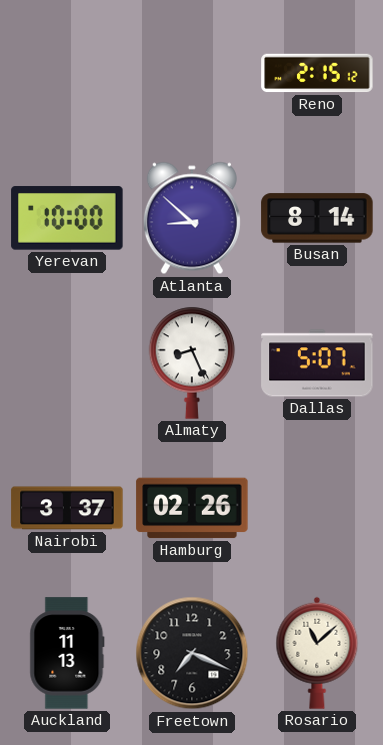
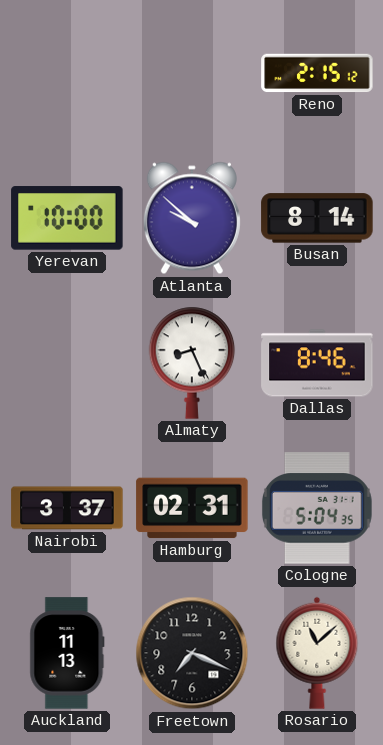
Atlanta: 8:52 -> 9:52
Dallas: 5:07 -> 8:46
Hamburg: 02:26 -> 02:31
Cologne: none -> 5:04
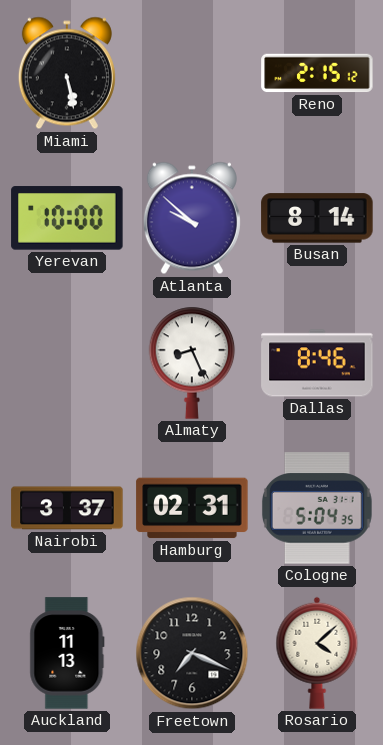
Miami: none -> 5:28
Rosario: 11:08 -> 4:08
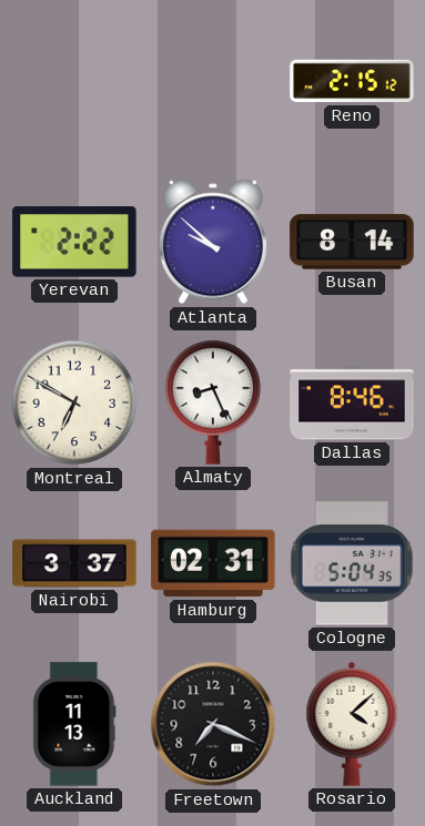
Miami: 5:28 -> none
Yerevan: 10:00 -> 2:22
Montreal: none -> 6:50
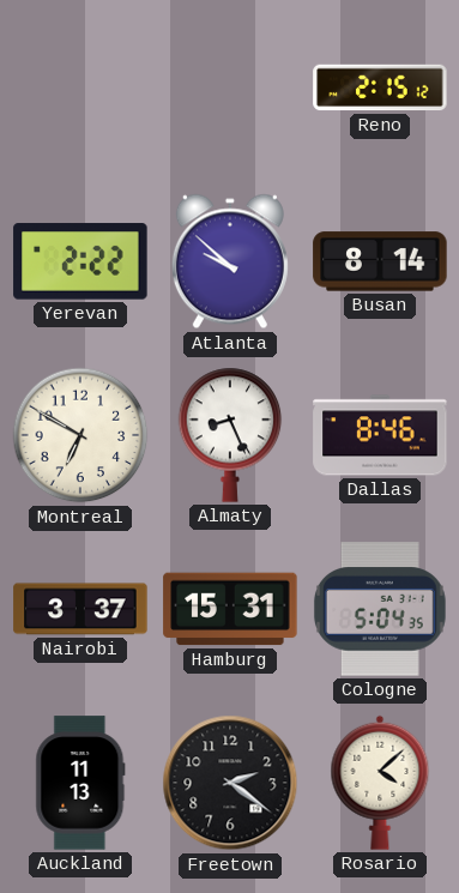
Hamburg: 02:31 -> 15:31
Freetown: 7:19 -> 2:21
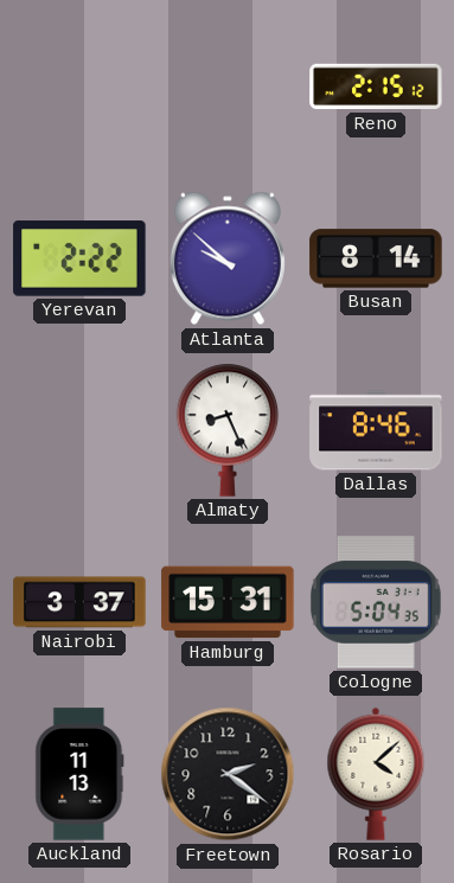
Montreal: 6:50 -> none
